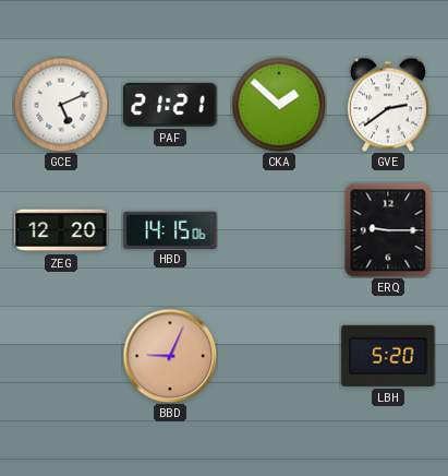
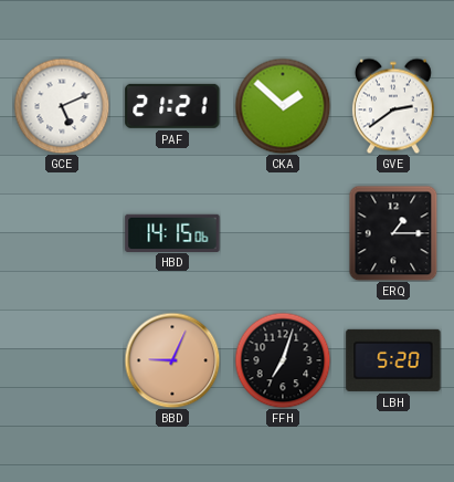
ZEG: 12:20 -> none
ERQ: 9:15 -> 1:15
FFH: none -> 7:03
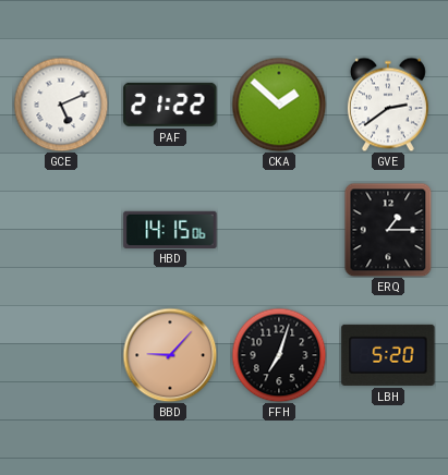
PAF: 21:21 -> 21:22
BBD: 9:04 -> 9:07
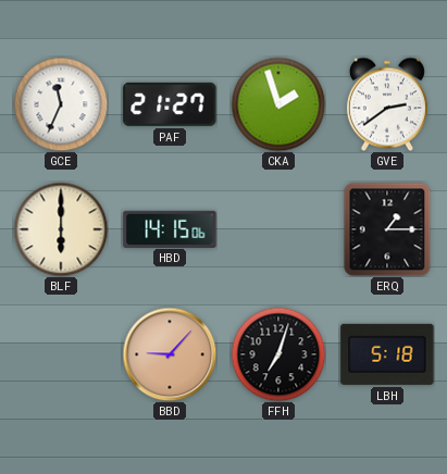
GCE: 5:11 -> 11:34
PAF: 21:22 -> 21:27
CKA: 1:52 -> 1:57
BLF: none -> 6:00
LBH: 5:20 -> 5:18
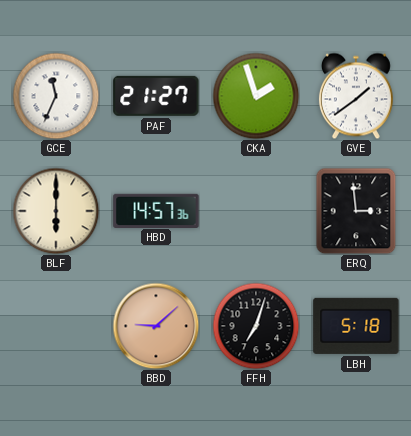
GVE: 2:39 -> 1:39
HBD: 14:15 -> 14:57
ERQ: 1:15 -> 2:59
BBD: 9:07 -> 9:08
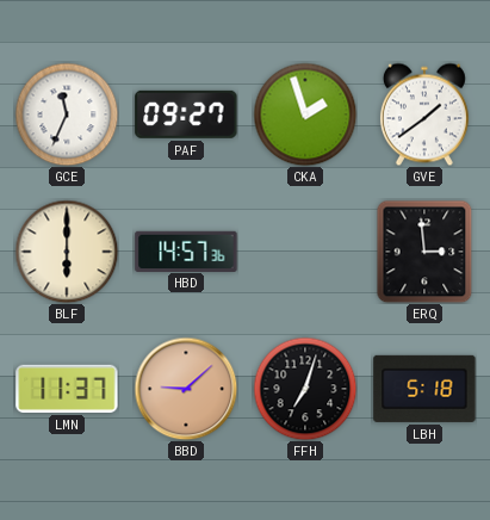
PAF: 21:27 -> 09:27
LMN: none -> 11:37
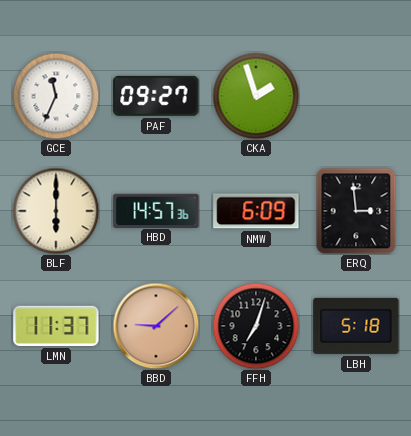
GVE: 1:39 -> none
NMW: none -> 6:09
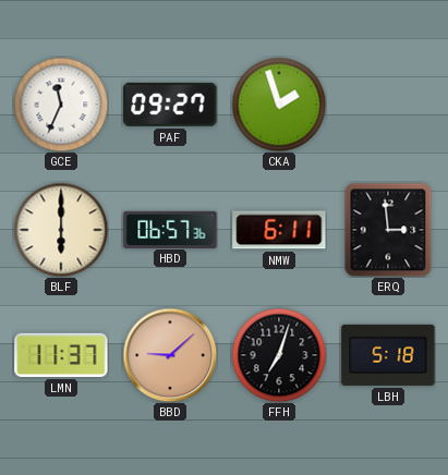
HBD: 14:57 -> 06:57
NMW: 6:09 -> 6:11
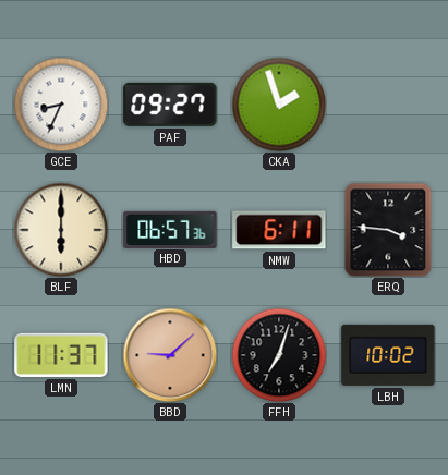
GCE: 11:34 -> 8:34
ERQ: 2:59 -> 3:46
LBH: 5:18 -> 10:02
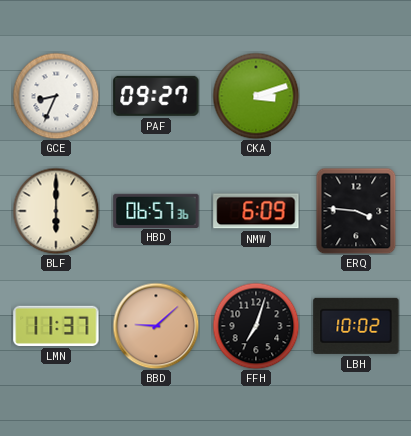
CKA: 1:57 -> 3:12
NMW: 6:11 -> 6:09
